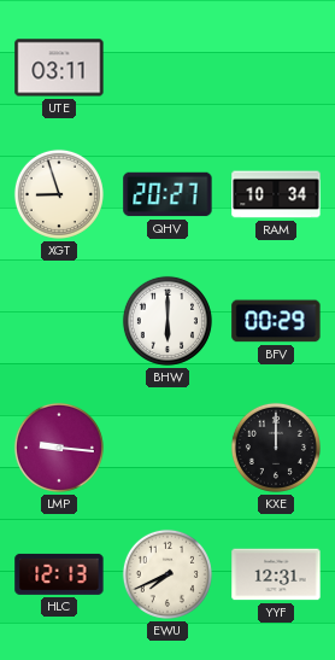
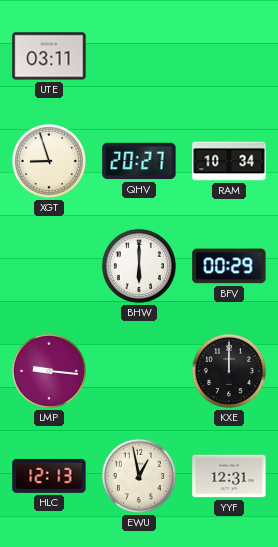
EWU: 7:41 -> 12:58
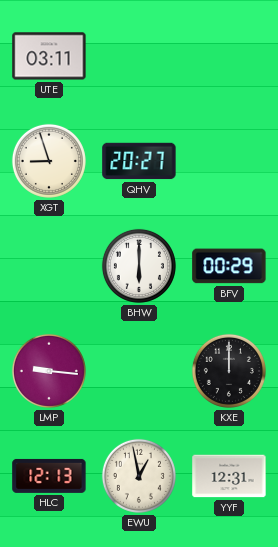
RAM: 10:34 -> none
